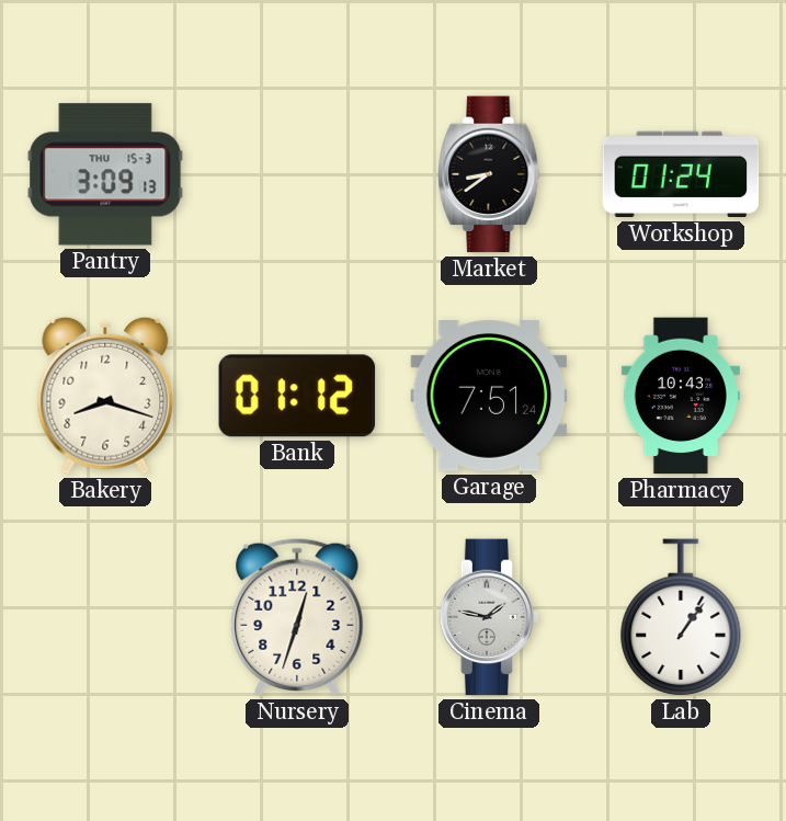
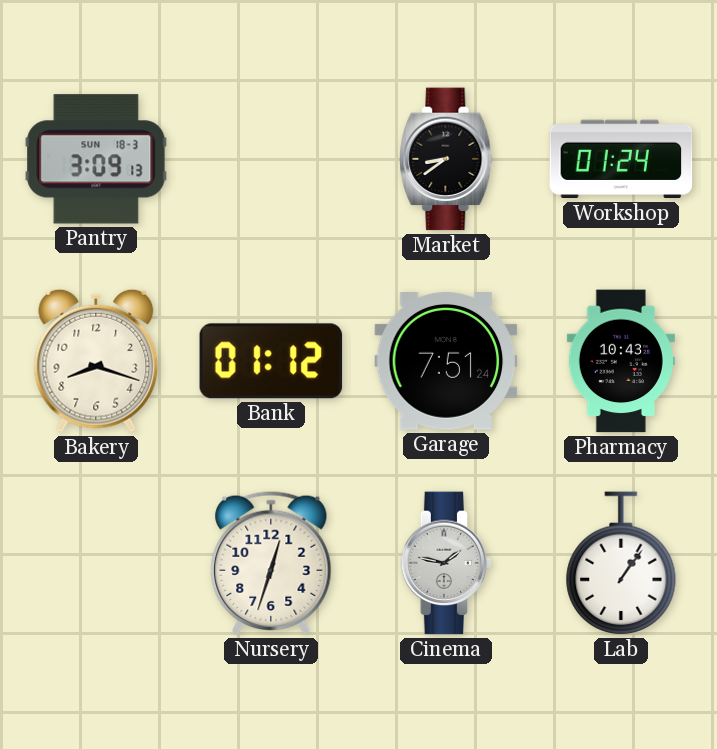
Pantry date: THU 15-3 -> SUN 18-3
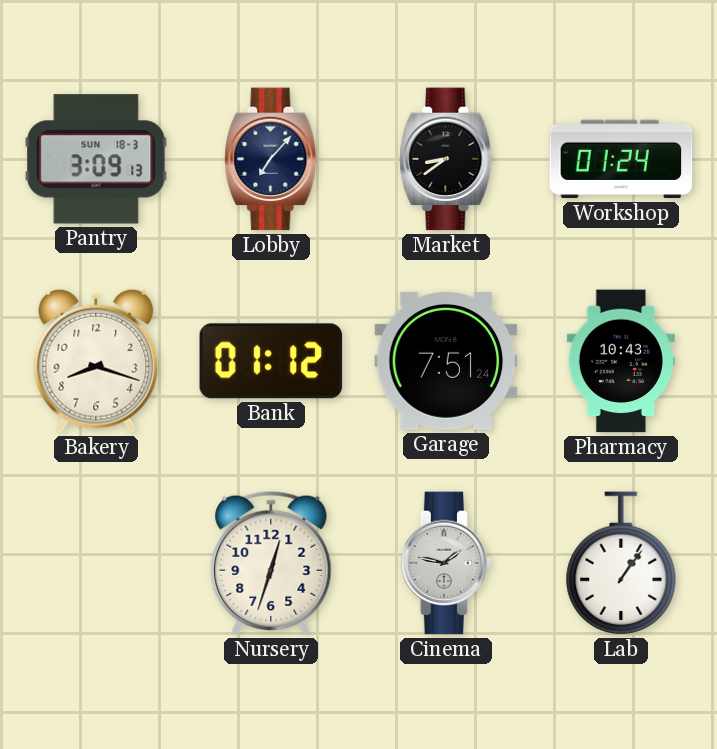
Lobby: none -> 7:07
